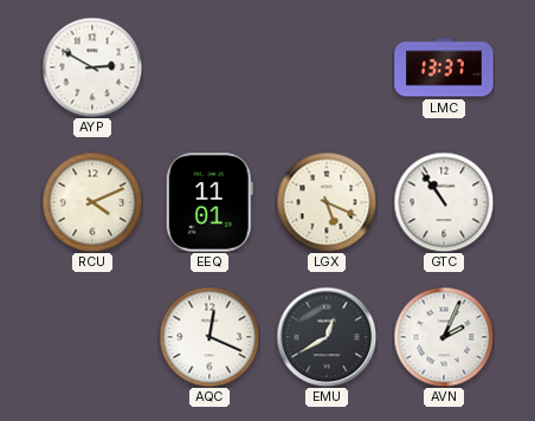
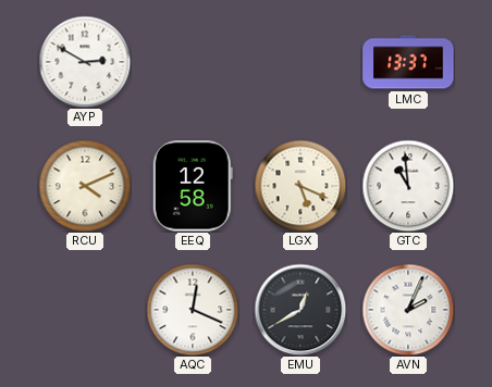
EEQ: 11:01 -> 12:58
GTC: 10:54 -> 10:59
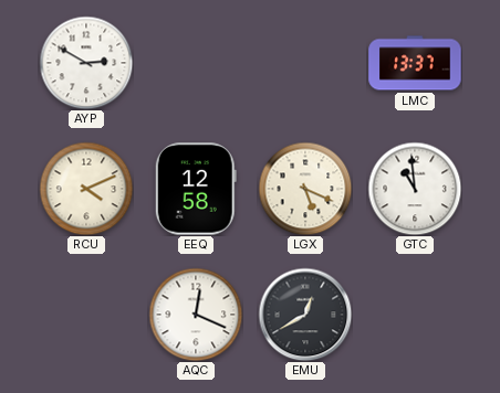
AVN: 2:04 -> none
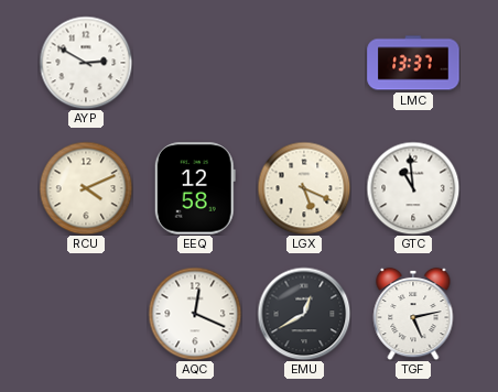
TGF: none -> 5:13
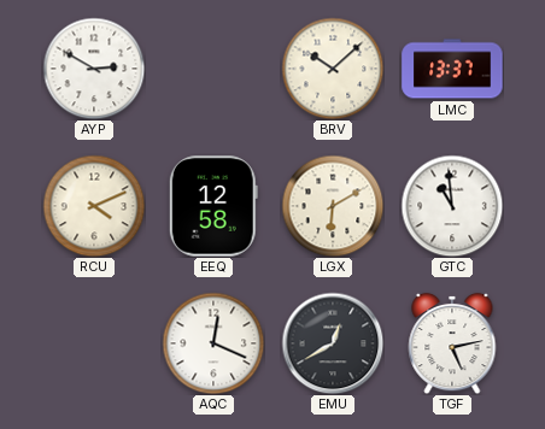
BRV: none -> 10:08
LGX: 5:19 -> 6:10
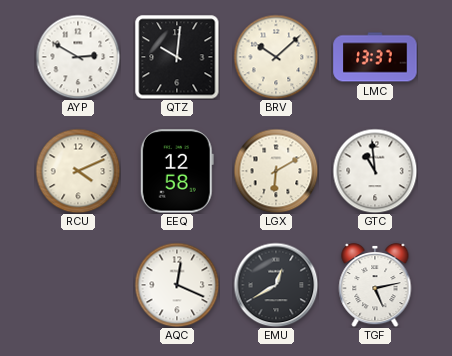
QTZ: none -> 10:01
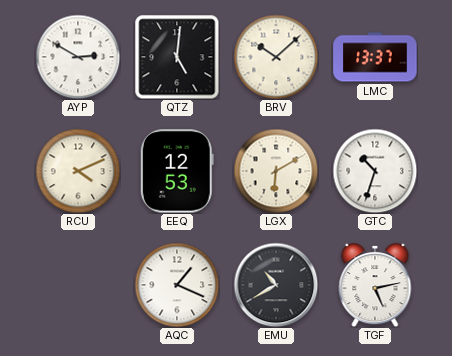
QTZ: 10:01 -> 5:01
EEQ: 12:58 -> 12:53
GTC: 10:59 -> 10:33
AQC: 12:19 -> 1:19
EMU: 12:40 -> 10:40
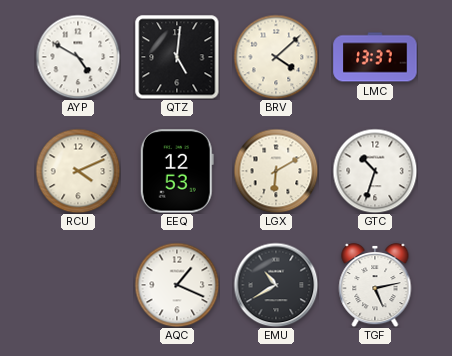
AYP: 2:50 -> 4:50
BRV: 10:08 -> 4:08
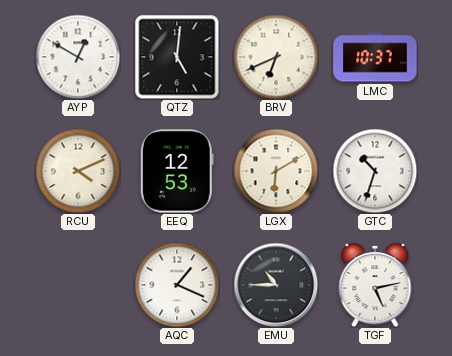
AYP: 4:50 -> 12:50
BRV: 4:08 -> 6:41
LMC: 13:37 -> 10:37
EMU: 10:40 -> 10:45
